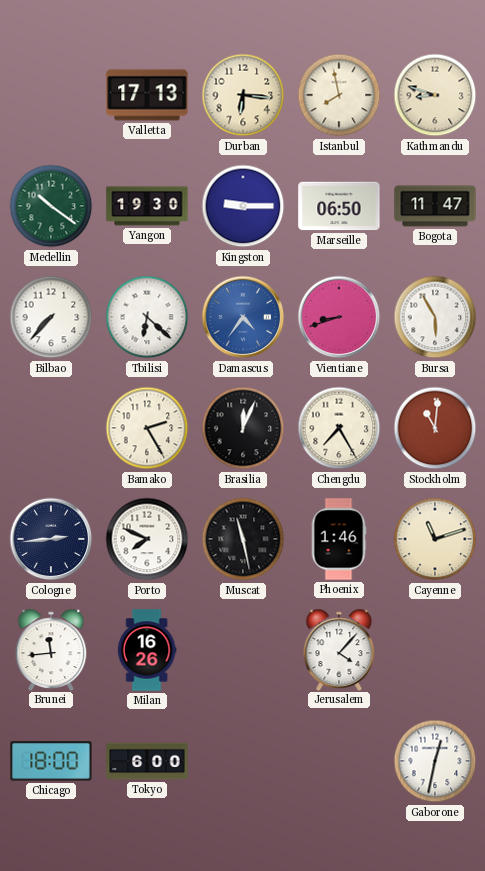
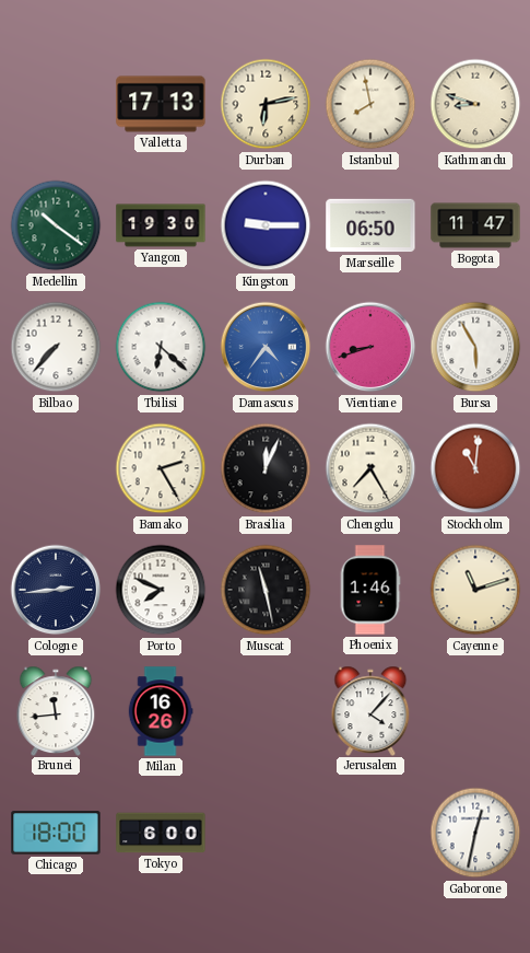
Durban: 6:16 -> 6:13
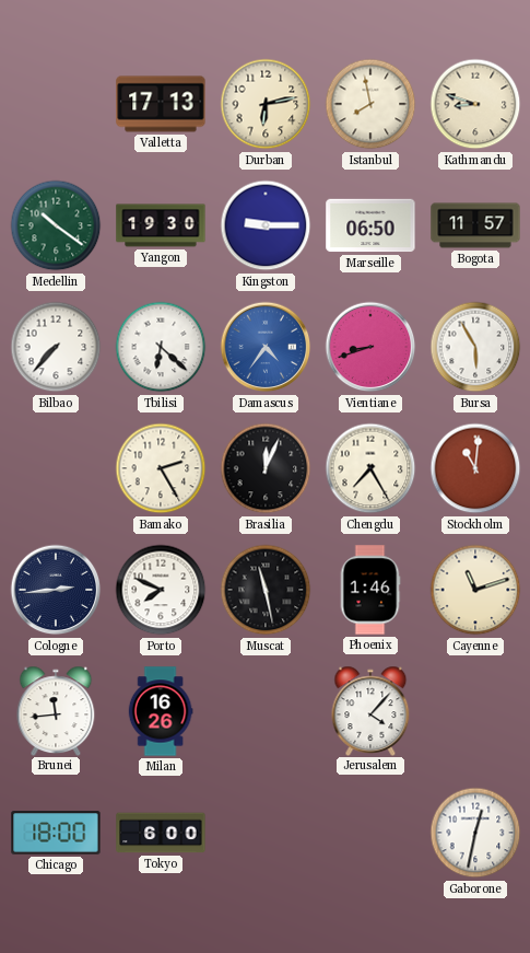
Bogota: 11:47 -> 11:57
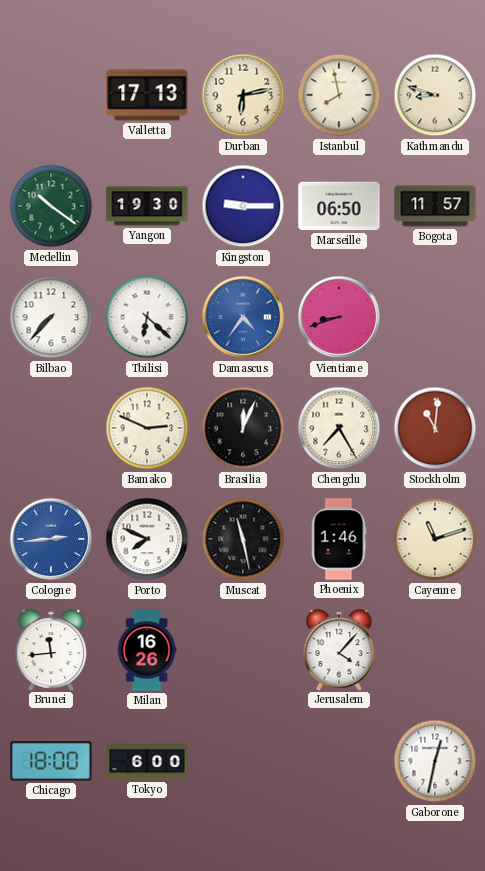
Bursa: 5:55 -> none
Bamako: 2:25 -> 2:49
Cologne dial: navy -> blue
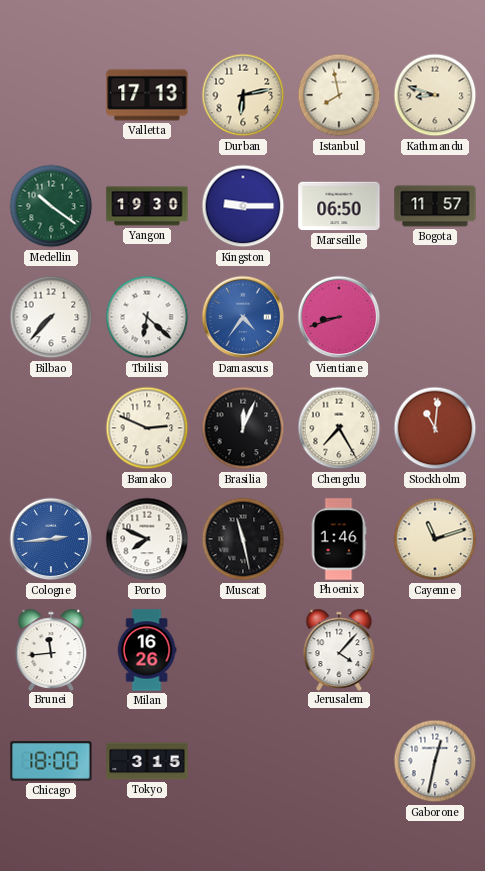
Tokyo: 6:00 -> 3:15
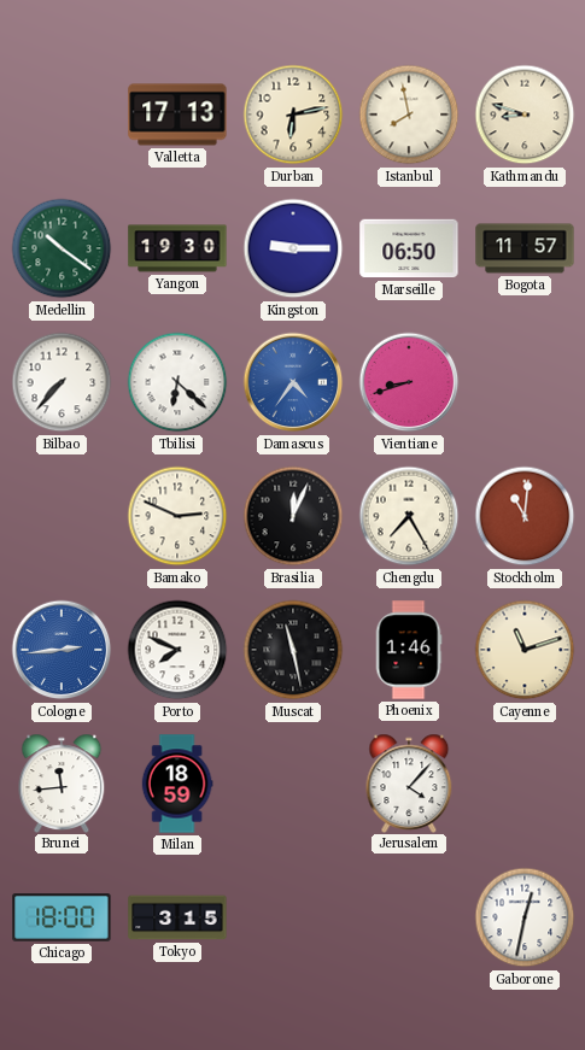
Milan: 16:26 -> 18:59
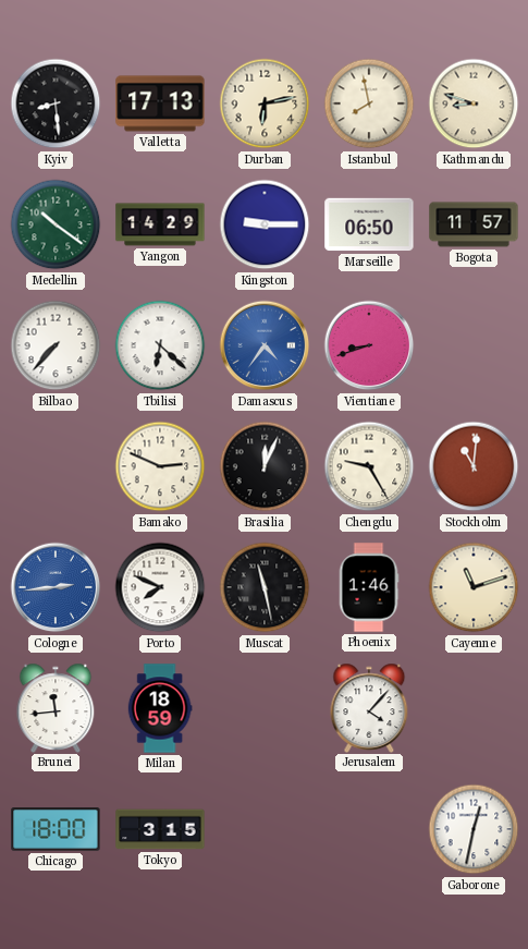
Kyiv: none -> 8:29
Yangon: 19:30 -> 14:29
Chengdu: 7:25 -> 9:25
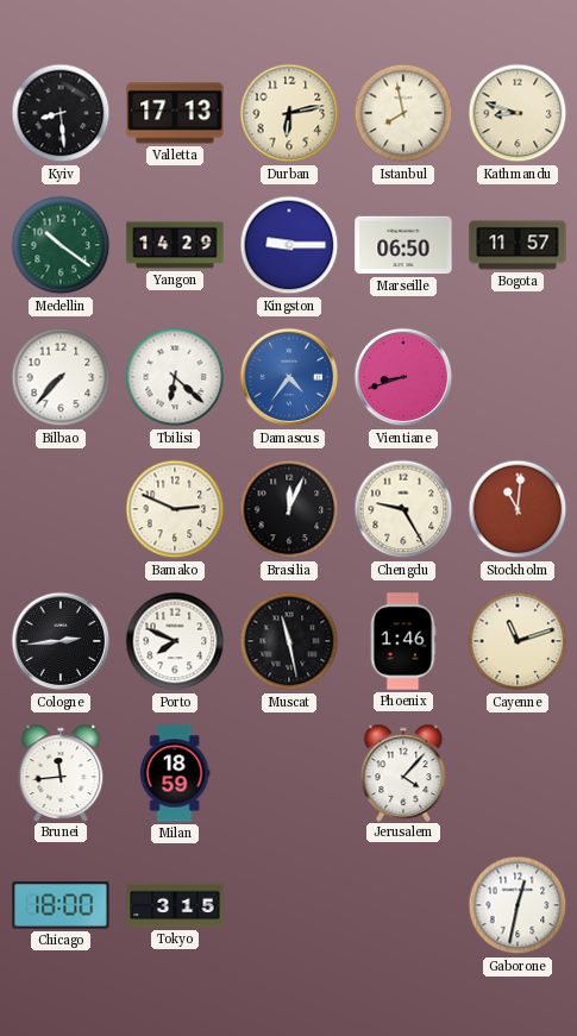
Cologne dial: blue -> black
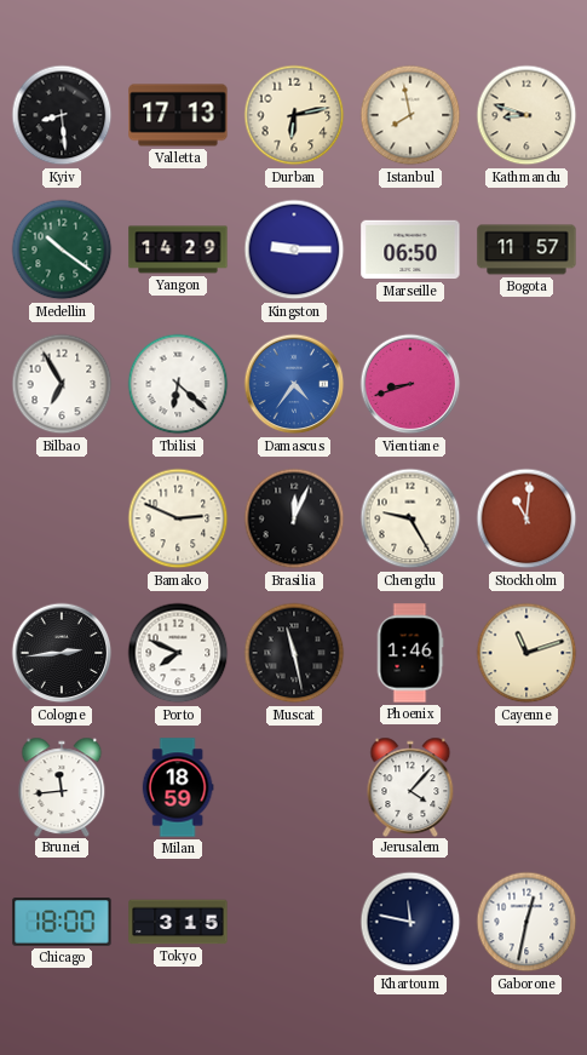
Bilbao: 7:37 -> 6:55
Khartoum: none -> 11:47
